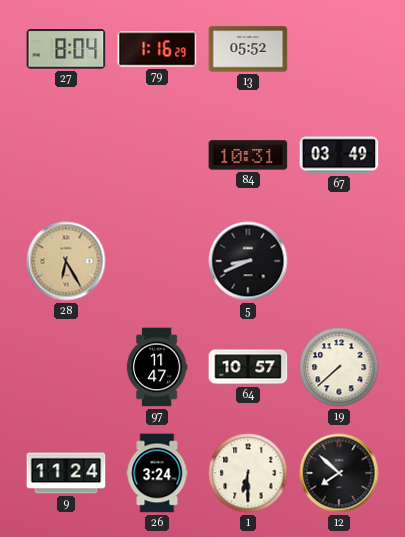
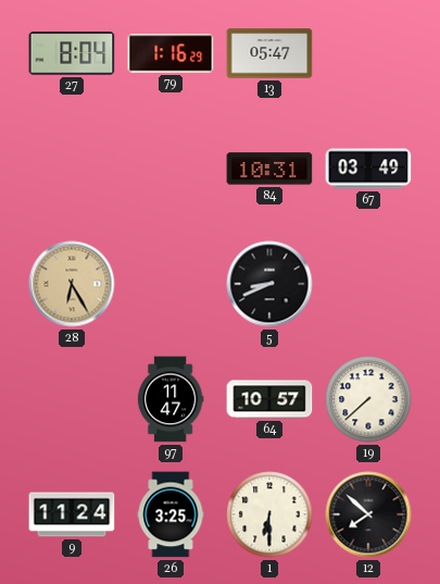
13: 05:52 -> 05:47
26: 3:24 -> 3:25
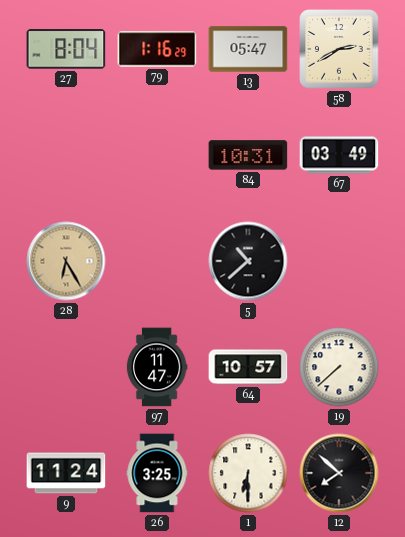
58: none -> 2:40
5: 8:41 -> 10:38
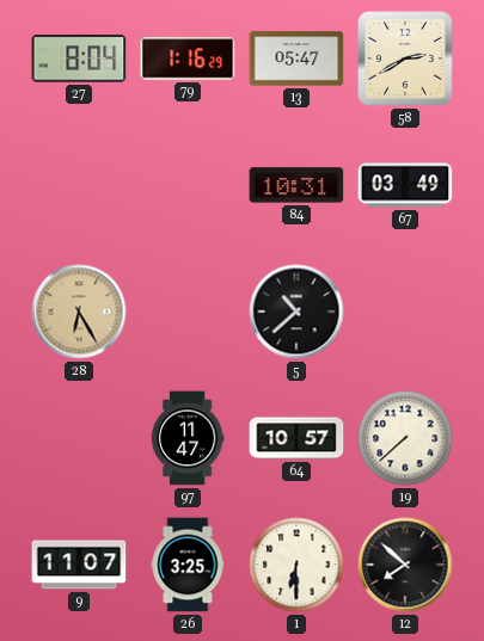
9: 11:24 -> 11:07
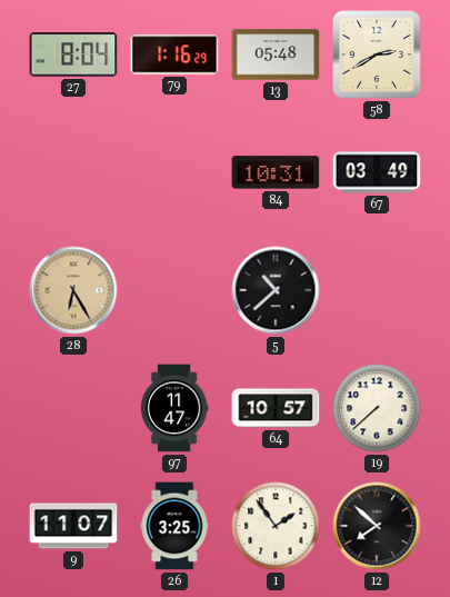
13: 05:47 -> 05:48
1: 6:30 -> 1:54
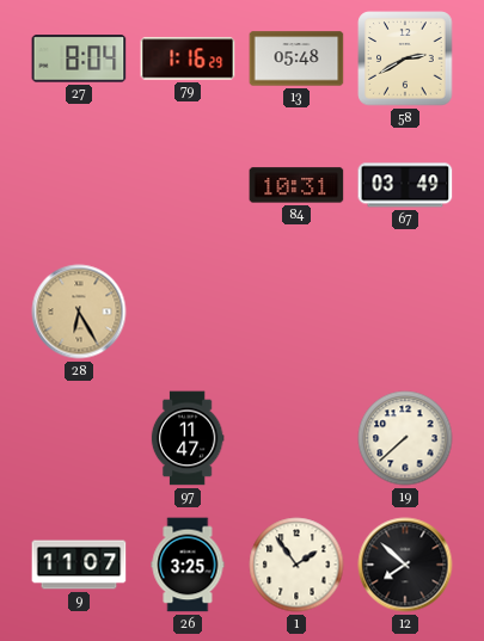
5: 10:38 -> none
64: 10:57 -> none
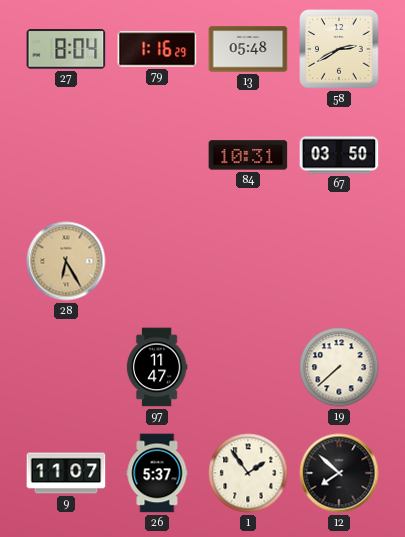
67: 03:49 -> 03:50
26: 3:25 -> 5:37
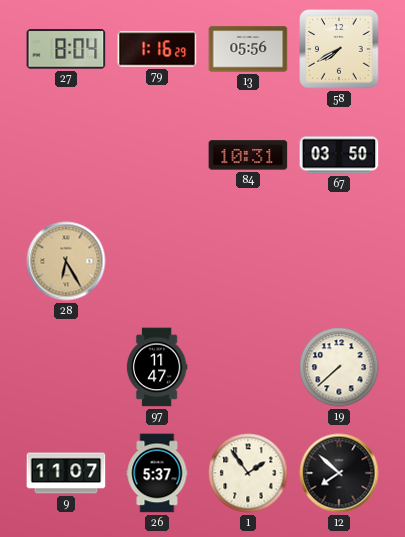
13: 05:48 -> 05:56
58: 2:40 -> 7:40
